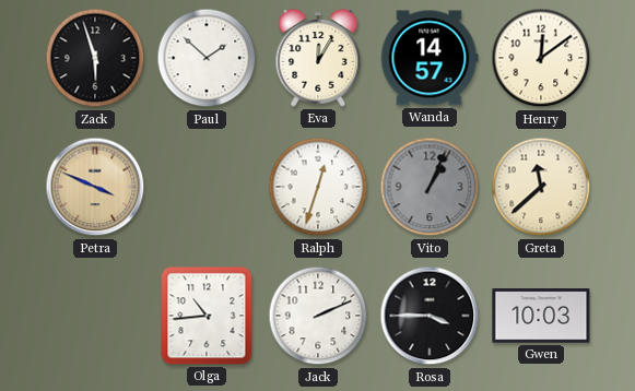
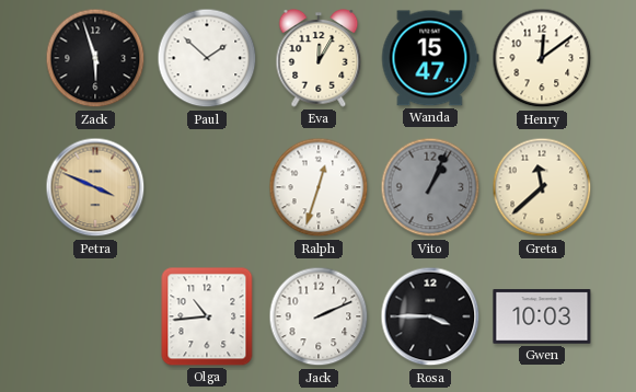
Wanda: 14:57 -> 15:47
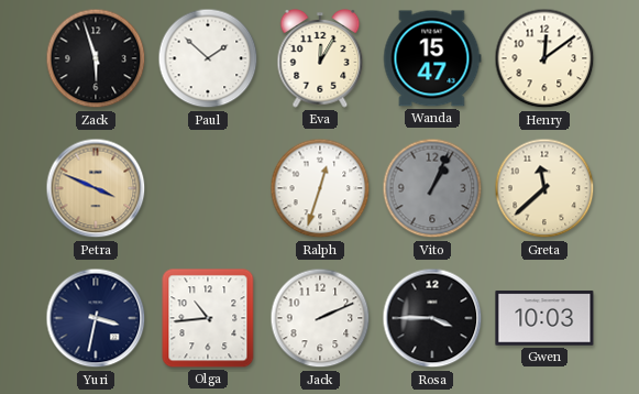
Yuri: none -> 3:32
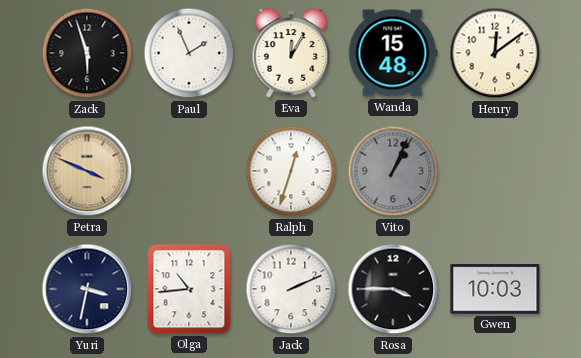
Paul: 1:52 -> 1:56
Wanda: 15:47 -> 15:48
Greta: 11:38 -> none
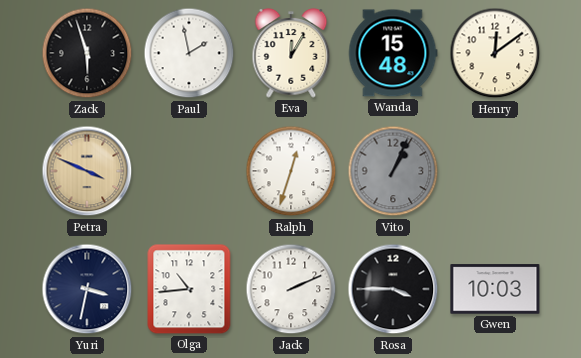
Paul: 1:56 -> 1:58
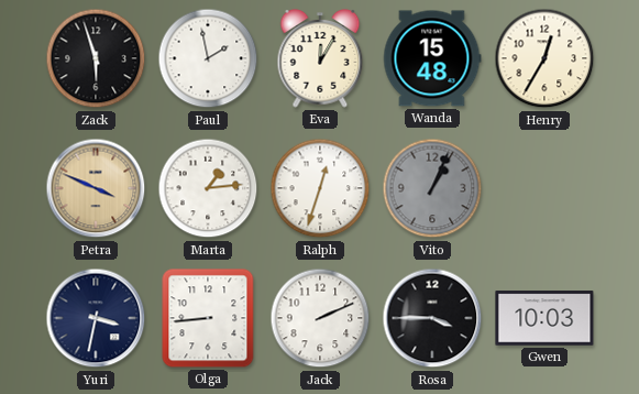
Henry: 12:09 -> 12:35
Marta: none -> 1:14
Olga: 10:44 -> 8:44
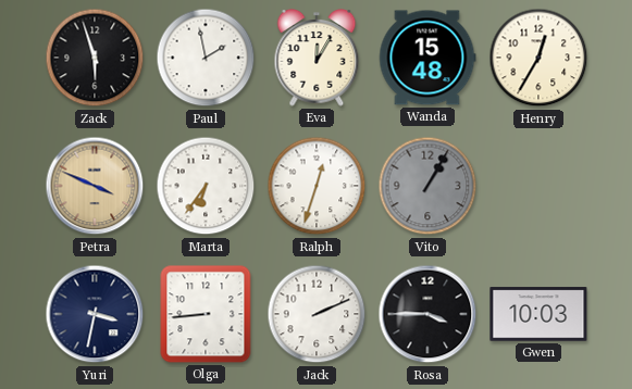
Marta: 1:14 -> 6:36
Vito: 1:04 -> 1:05
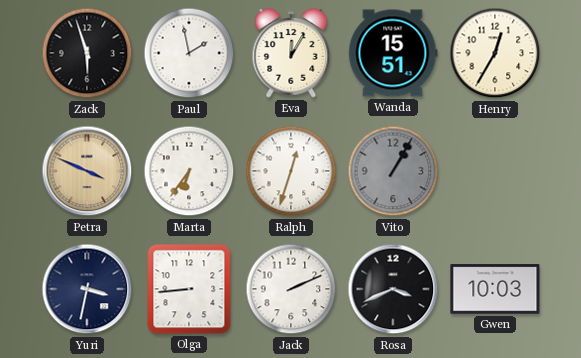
Wanda: 15:48 -> 15:51
Rosa: 3:45 -> 3:41
